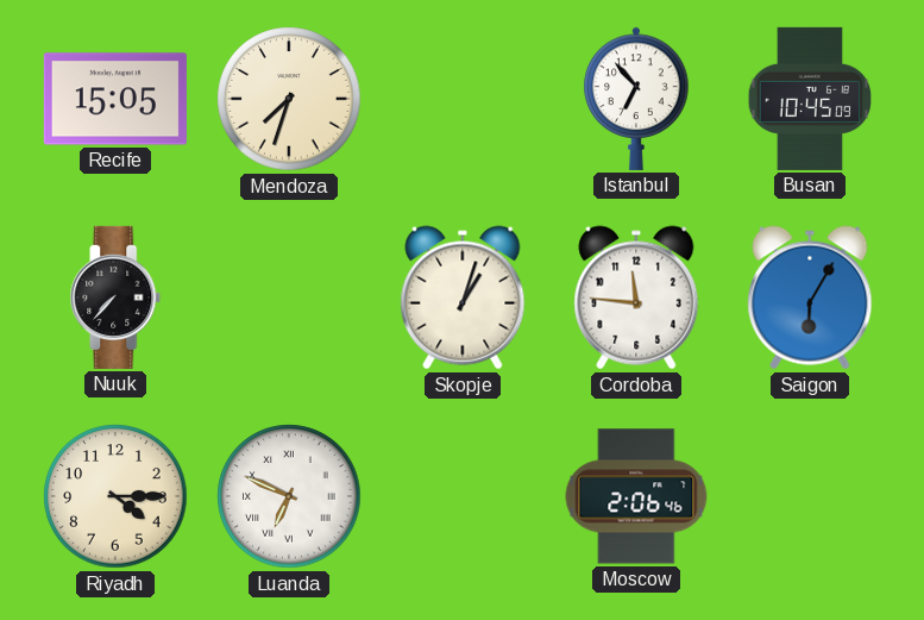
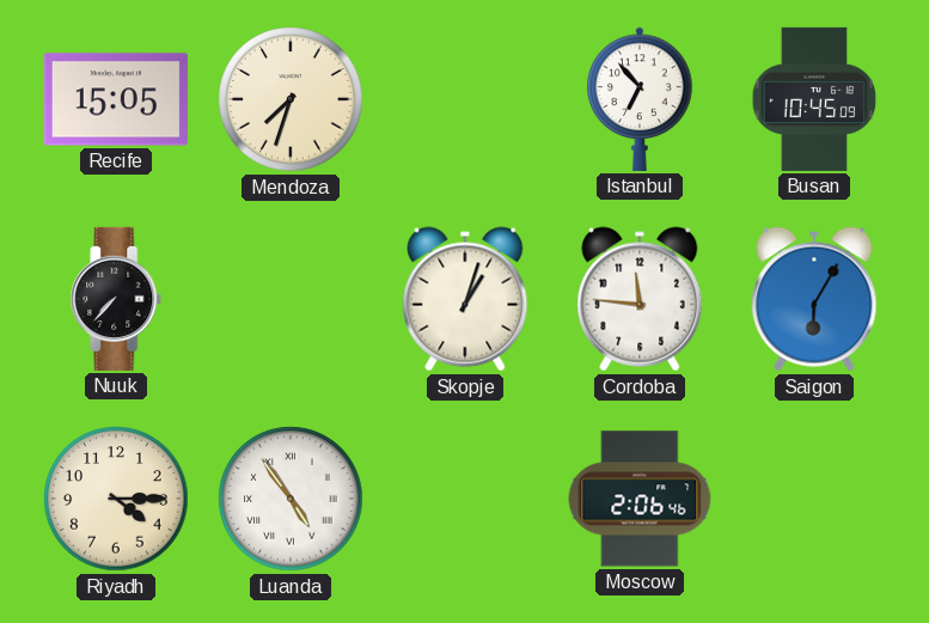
Luanda: 6:49 -> 4:54
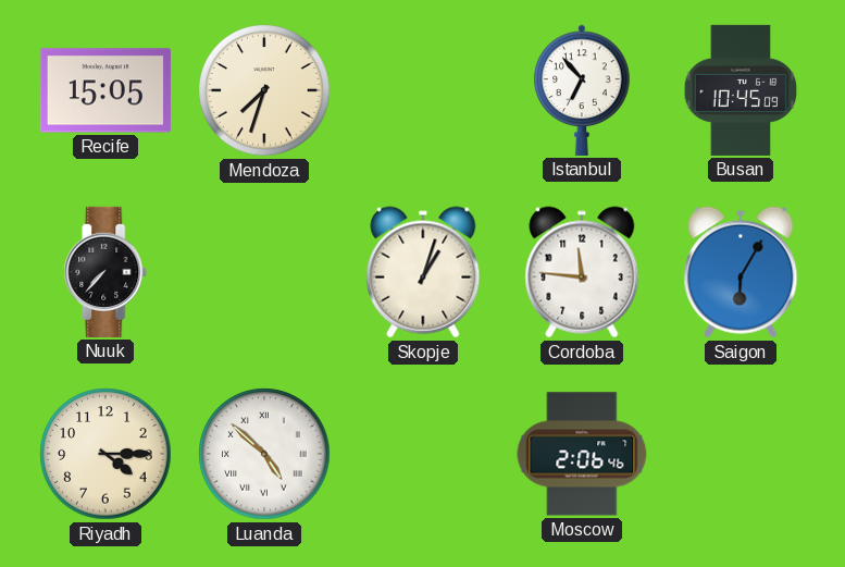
Luanda: 4:54 -> 4:52
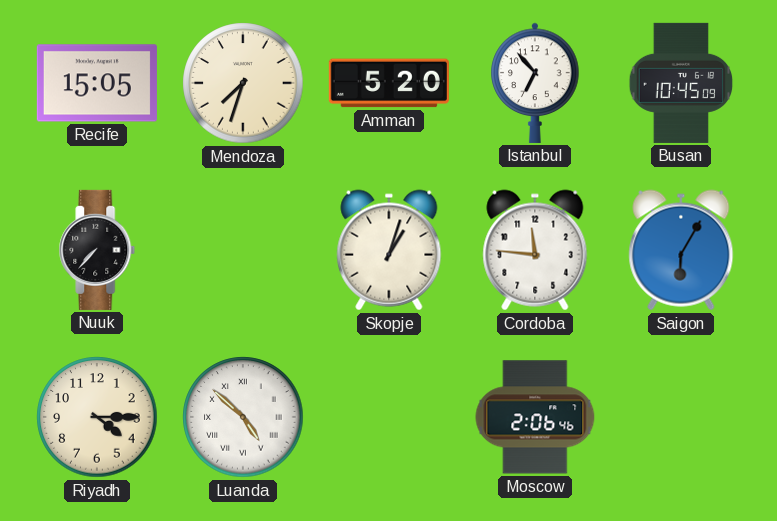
Amman: none -> 5:20
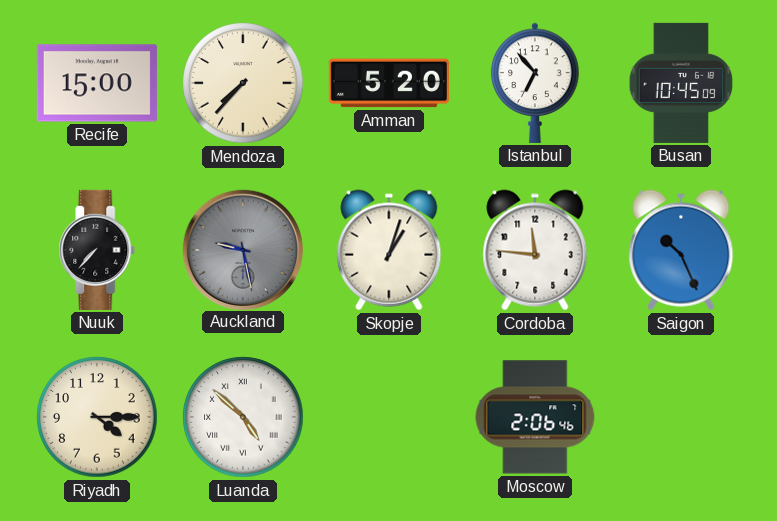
Recife: 15:05 -> 15:00
Mendoza: 7:33 -> 7:37
Auckland: none -> 9:28
Saigon: 6:05 -> 10:26
